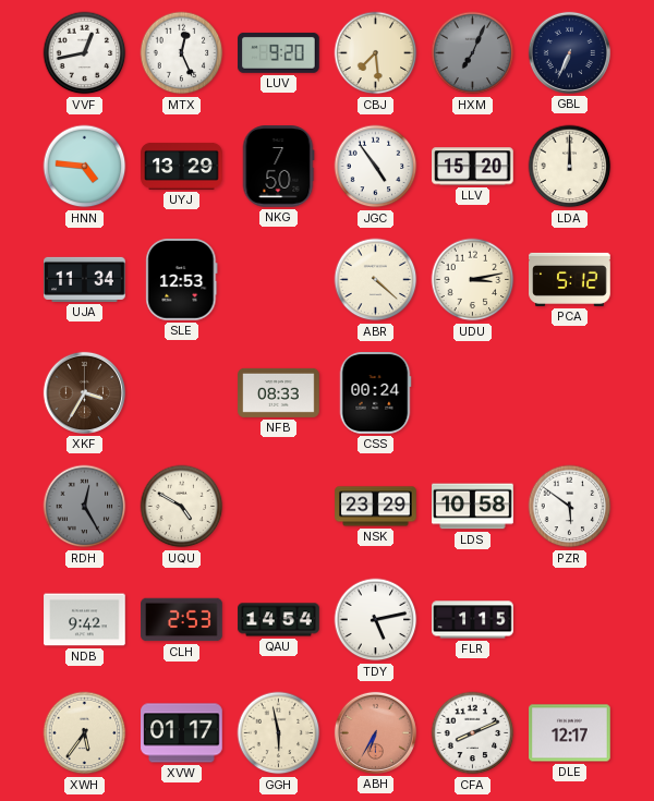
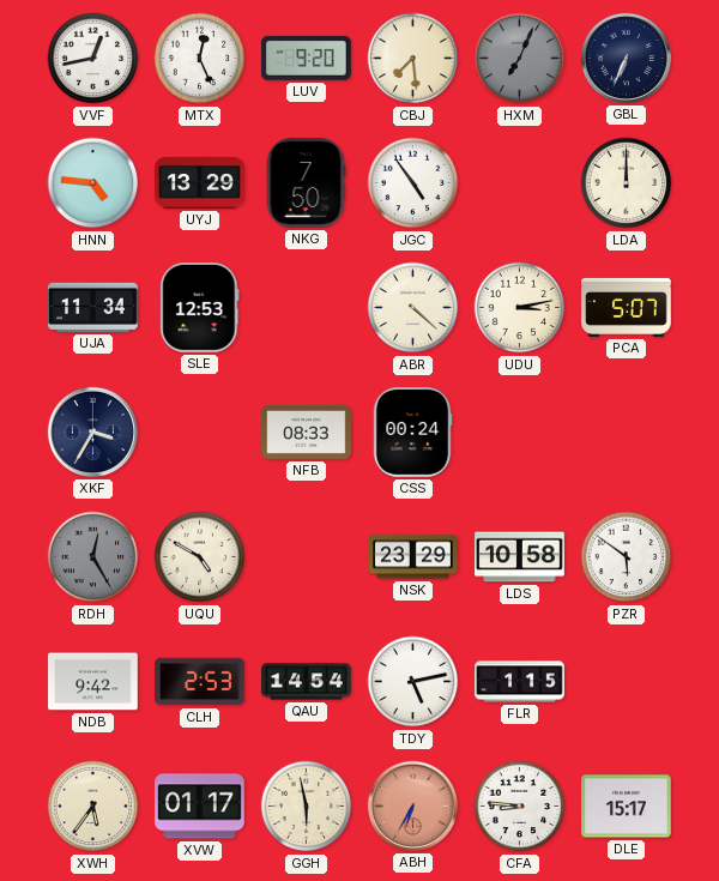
LLV: 15:20 -> none
PCA: 5:12 -> 5:07
XKF dial: brown -> navy
CFA: 8:11 -> 8:46
DLE: 12:17 -> 15:17
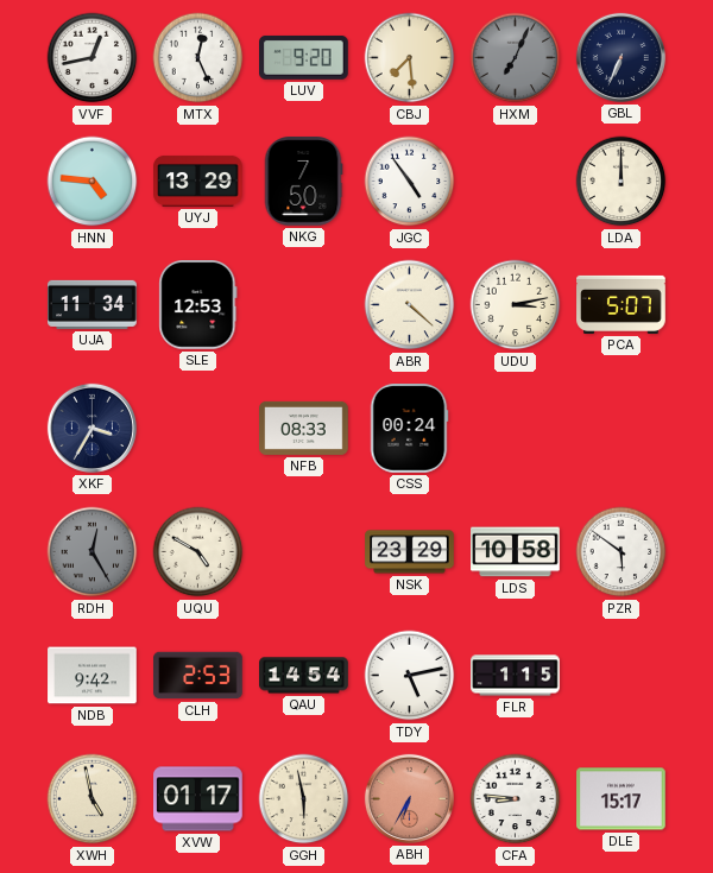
XWH: 5:36 -> 4:58
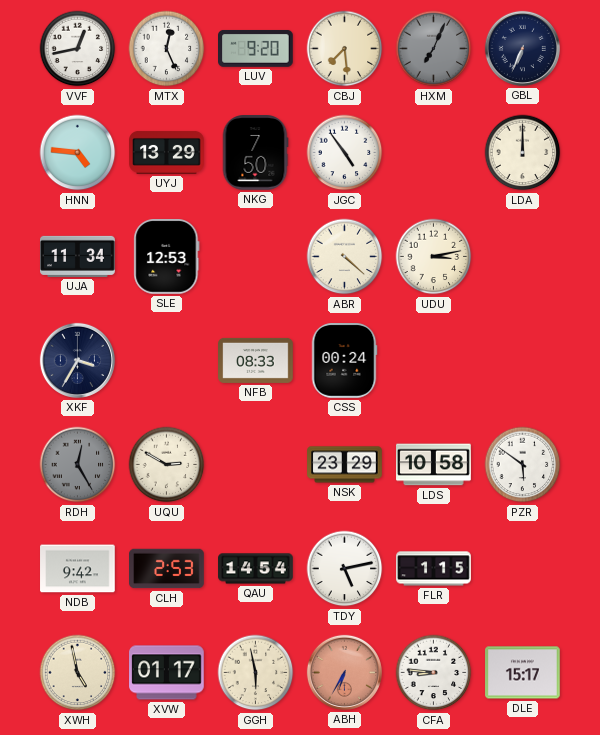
PCA: 5:07 -> none
UQU: 4:50 -> 2:50
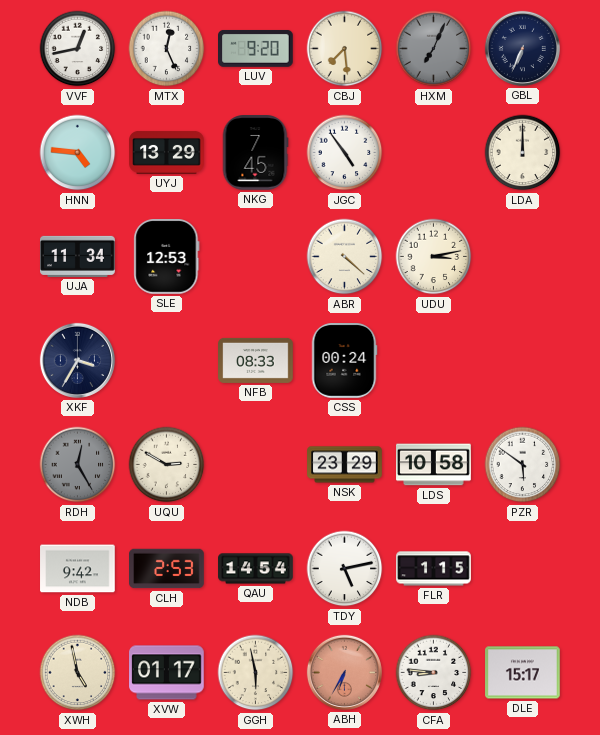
NKG: 7:50 -> 7:45
